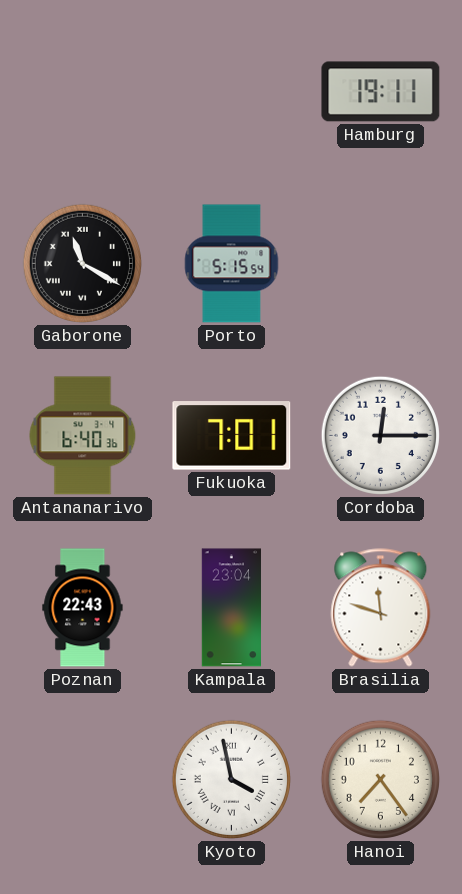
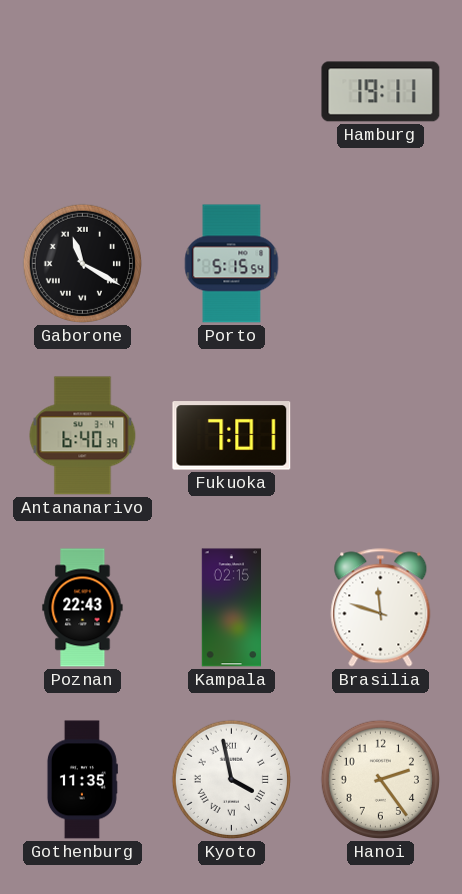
Antananarivo: 6:40:36 -> 6:40:39
Cordoba: 12:15 -> none
Kampala: 23:04 -> 02:15
Gothenburg: none -> 11:35
Hanoi: 7:24 -> 2:24
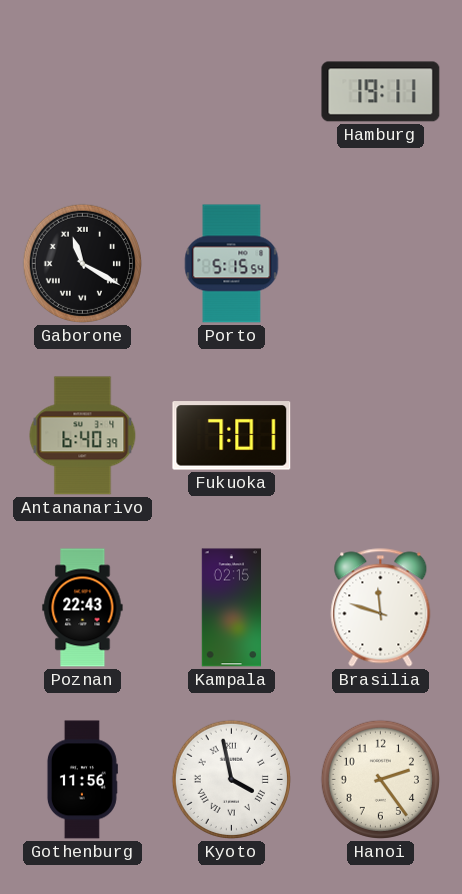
Gothenburg: 11:35 -> 11:56
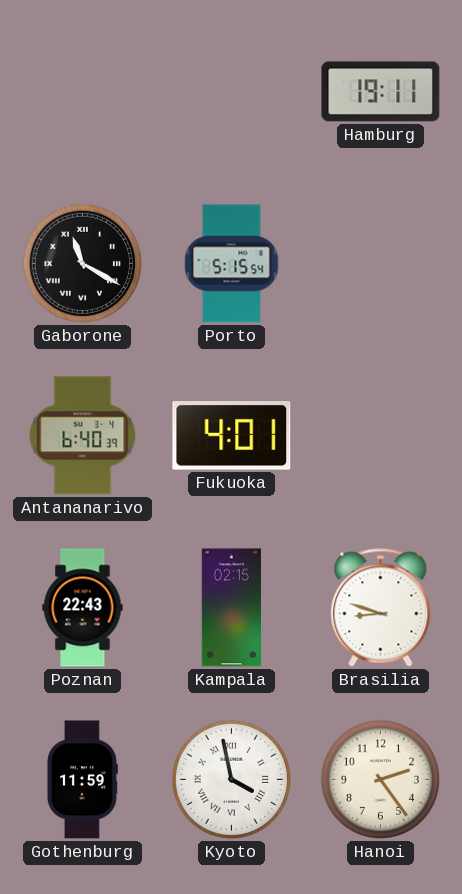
Fukuoka: 7:01 -> 4:01
Brasilia: 11:48 -> 8:48
Gothenburg: 11:56 -> 11:59
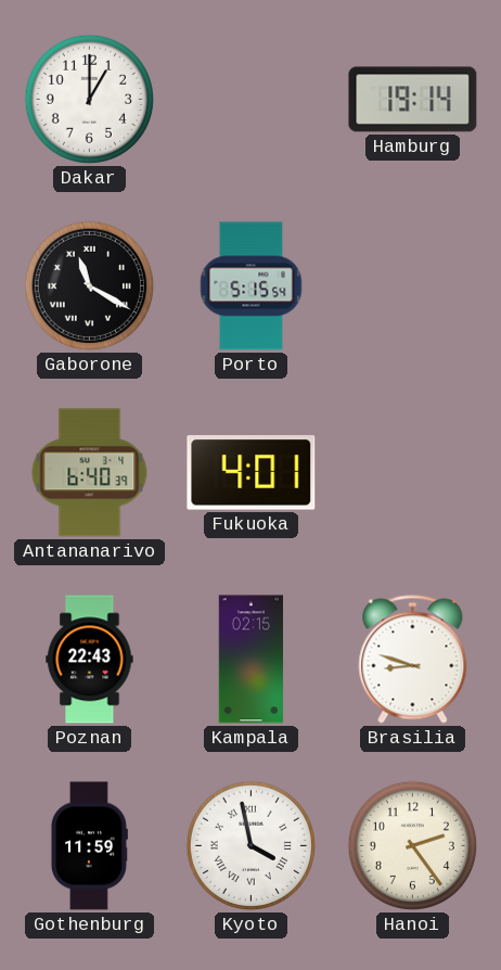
Dakar: none -> 1:00
Hamburg: 19:11 -> 19:14
